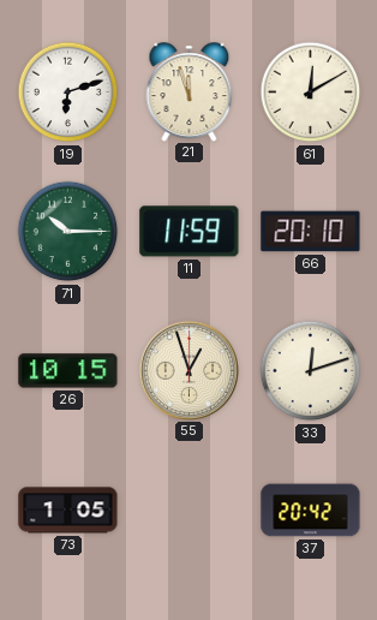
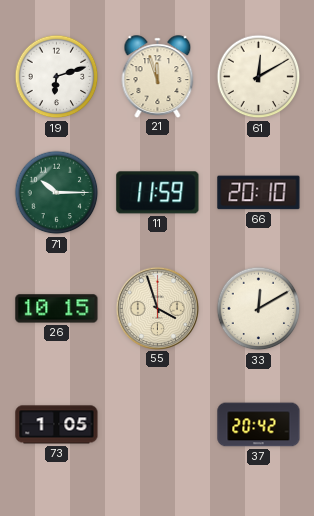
55: 12:57 -> 3:57
33: 12:12 -> 12:10
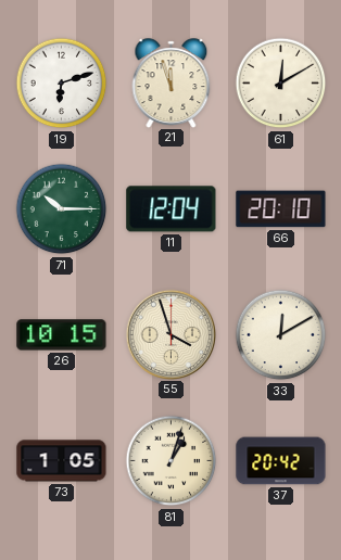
11: 11:59 -> 12:04
81: none -> 1:03
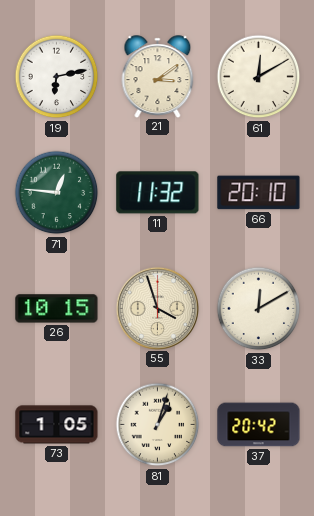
19: 6:12 -> 6:13
21: 11:57 -> 3:09
71: 10:15 -> 12:46
11: 12:04 -> 11:32
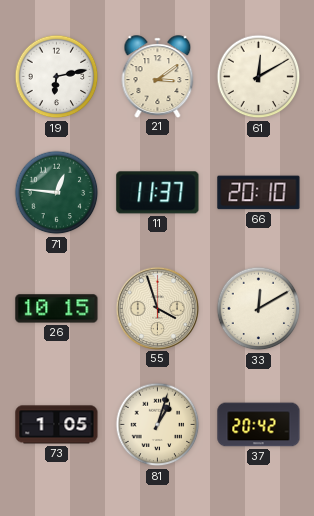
11: 11:32 -> 11:37
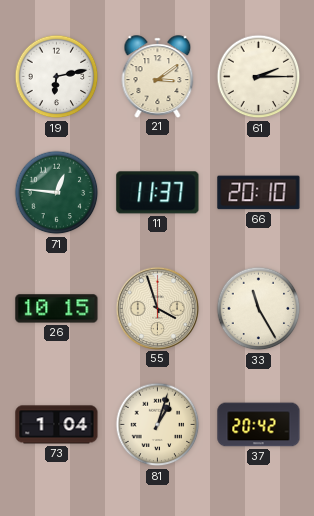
61: 12:10 -> 2:15
33: 12:10 -> 11:25
73: 1:05 -> 1:04
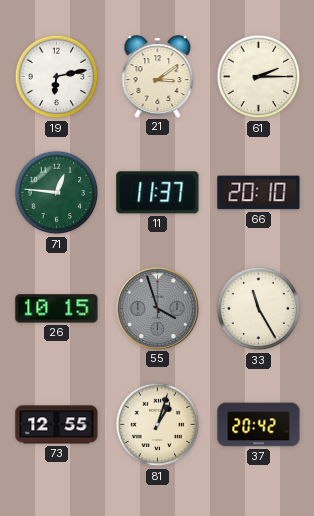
55 dial: cream -> grey
73: 1:04 -> 12:55
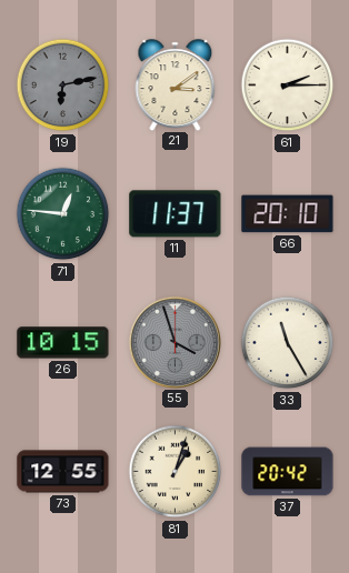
19 dial: white -> grey
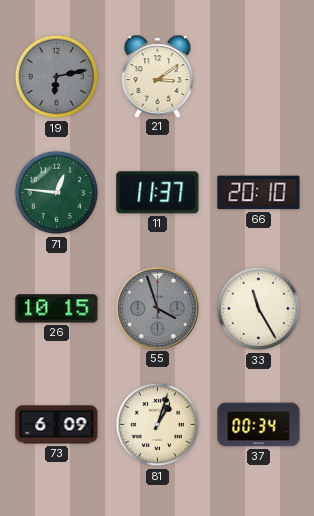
61: 2:15 -> none
73: 12:55 -> 6:09
37: 20:42 -> 00:34
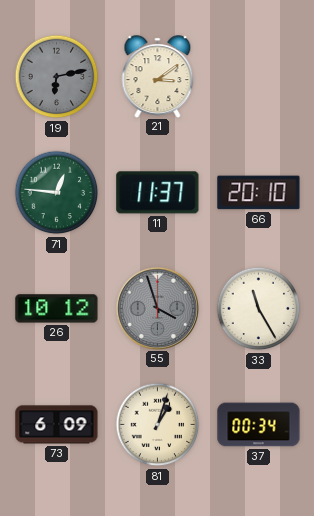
26: 10:15 -> 10:12
